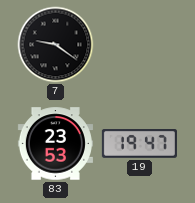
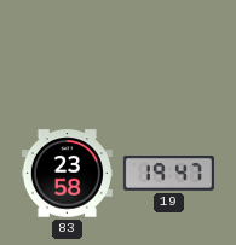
7: 9:21 -> none
83: 23:53 -> 23:58
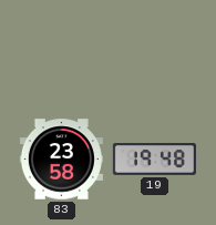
19: 19:47 -> 19:48
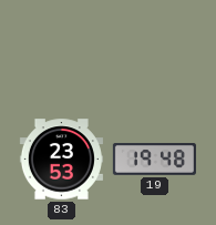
83: 23:58 -> 23:53
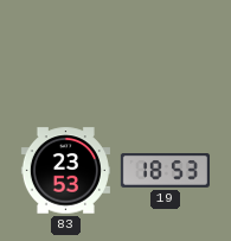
19: 19:48 -> 18:53
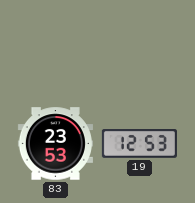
19: 18:53 -> 12:53
